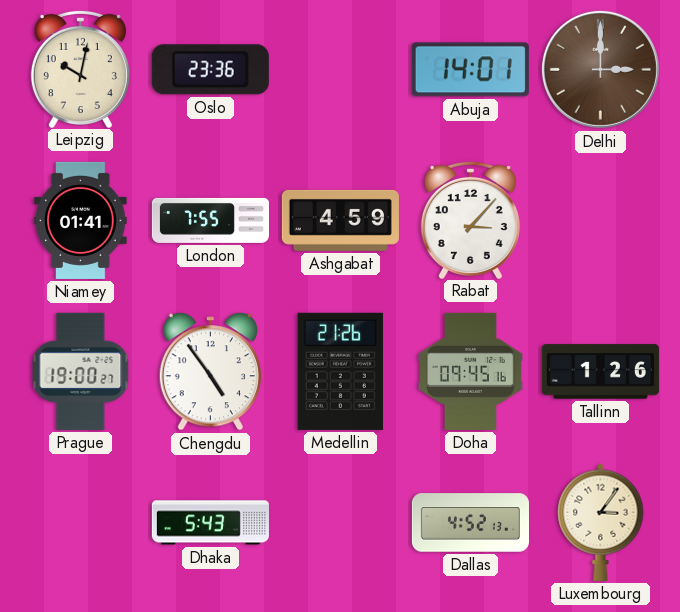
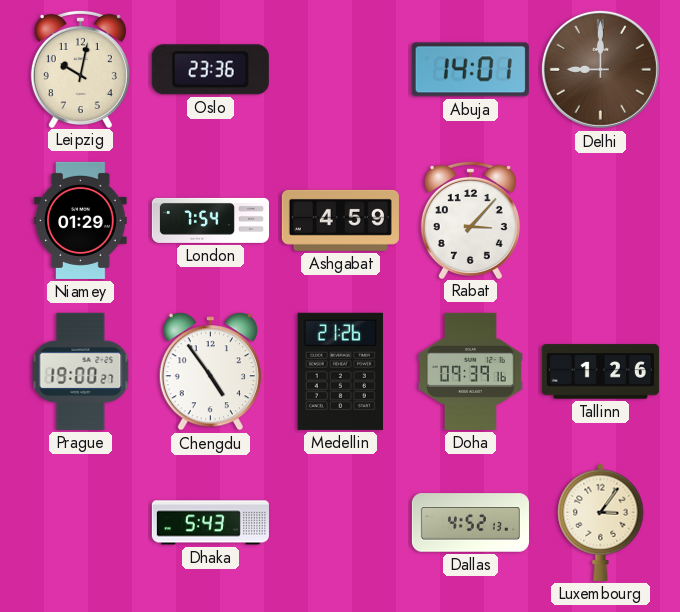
Delhi: 3:00 -> 9:00
Niamey: 01:41 -> 01:29
London: 7:55 -> 7:54
Doha: 09:45 -> 09:39
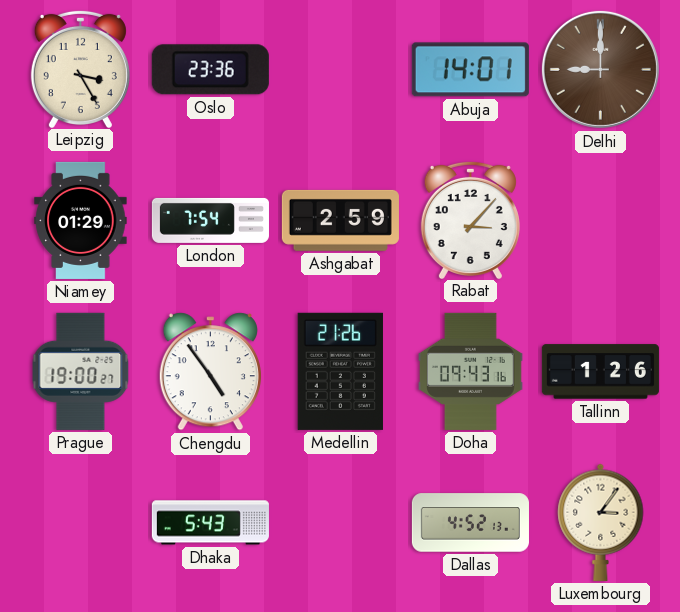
Leipzig: 10:02 -> 3:25
Ashgabat: 4:59 -> 2:59
Doha: 09:39 -> 09:43
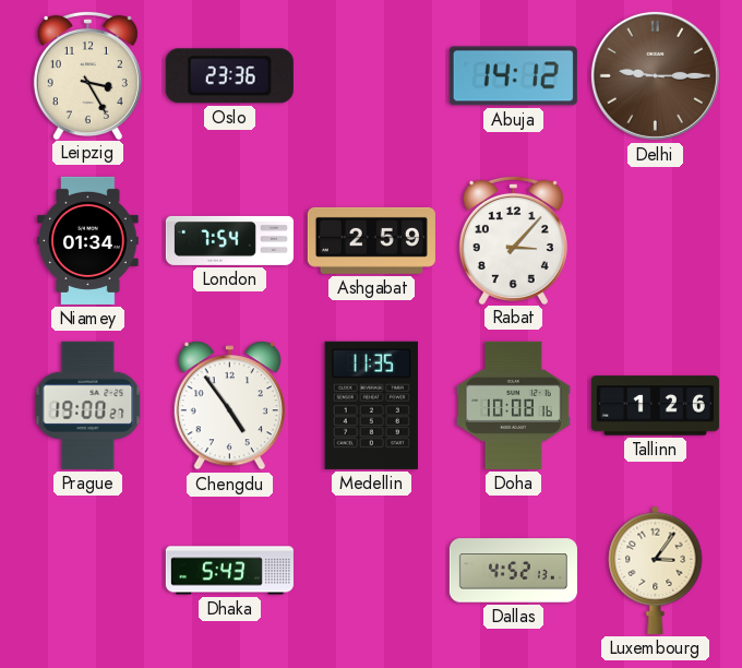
Abuja: 14:01 -> 14:12
Delhi: 9:00 -> 9:15
Niamey: 01:29 -> 01:34
Medellin: 21:26 -> 11:35
Doha: 09:43 -> 10:08
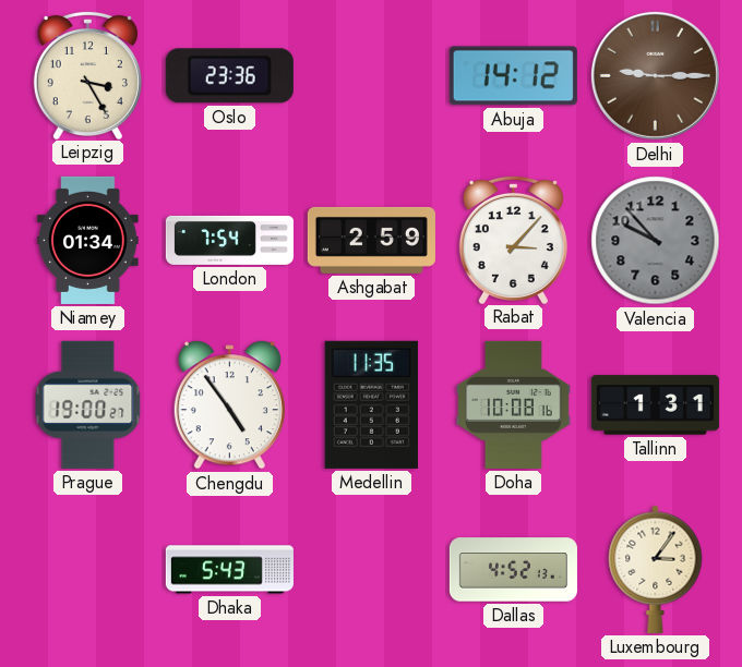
Valencia: none -> 9:53
Tallinn: 1:26 -> 1:31
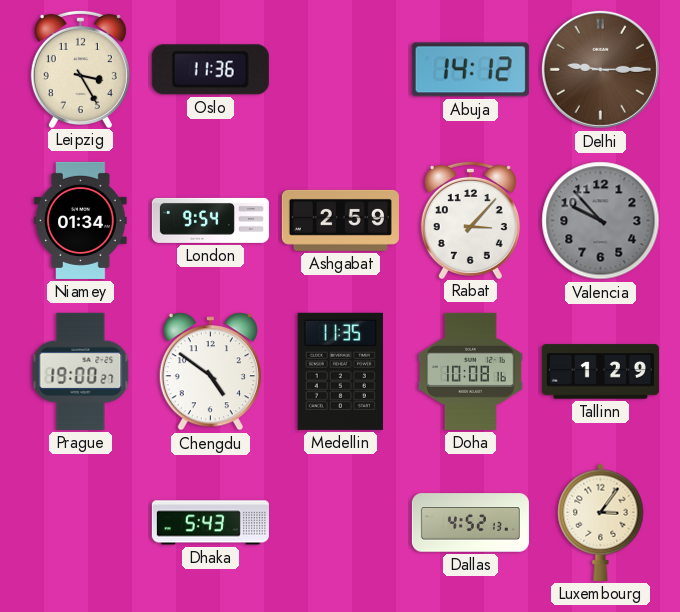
Oslo: 23:36 -> 11:36
London: 7:54 -> 9:54
Chengdu: 4:54 -> 4:51
Tallinn: 1:31 -> 1:29
